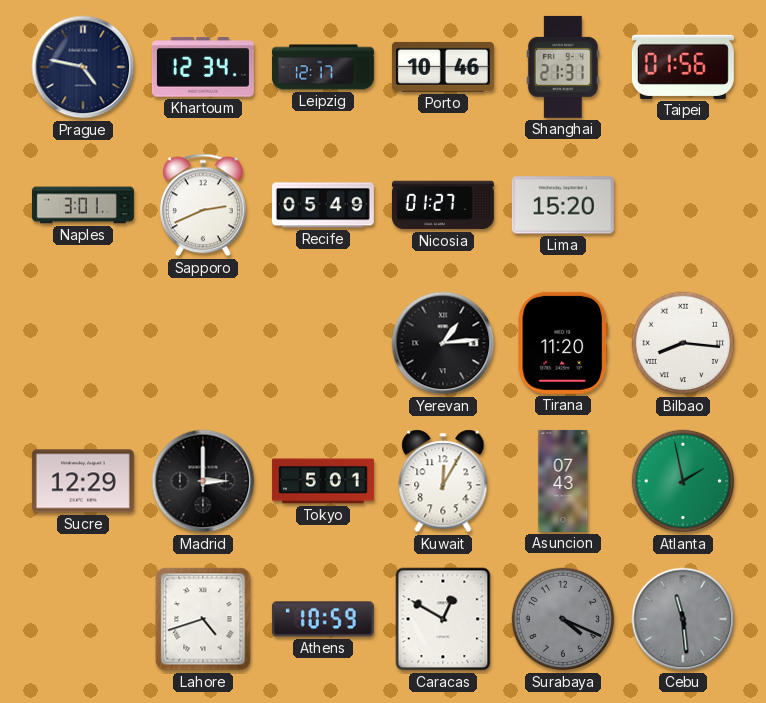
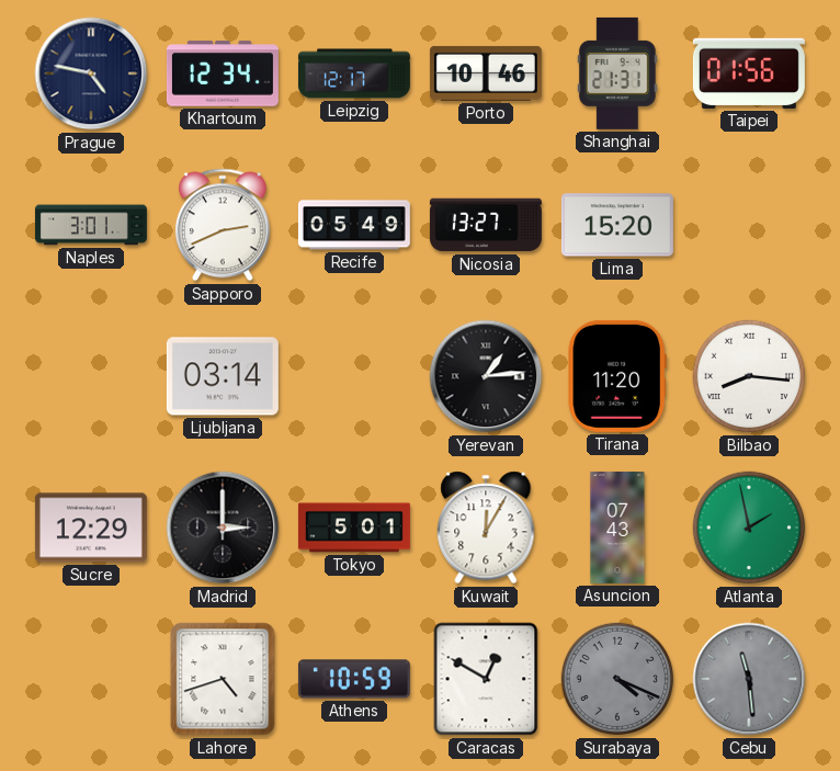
Nicosia: 01:27 -> 13:27
Ljubljana: none -> 03:14
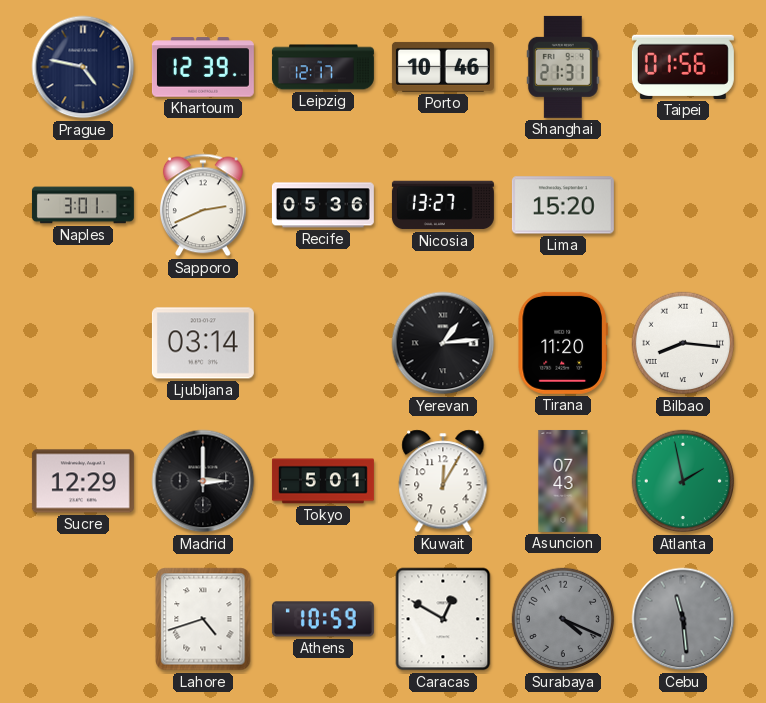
Khartoum: 12:34 -> 12:39
Recife: 05:49 -> 05:36
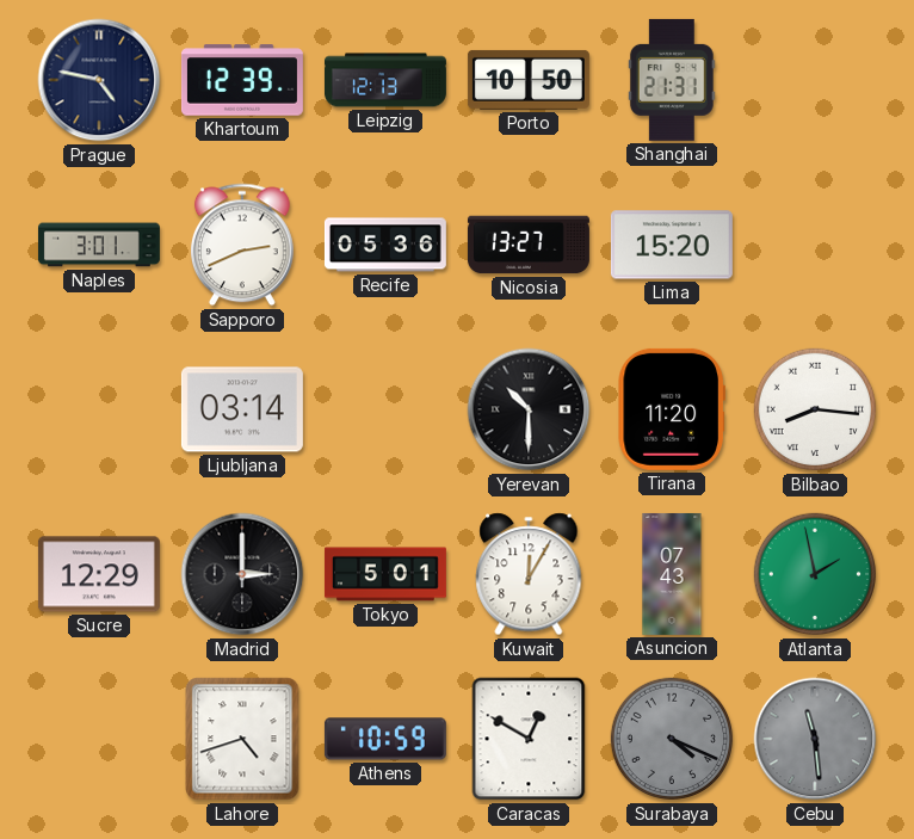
Leipzig: 12:17 -> 12:13
Porto: 10:46 -> 10:50
Taipei: 01:56 -> none
Yerevan: 1:14 -> 10:30
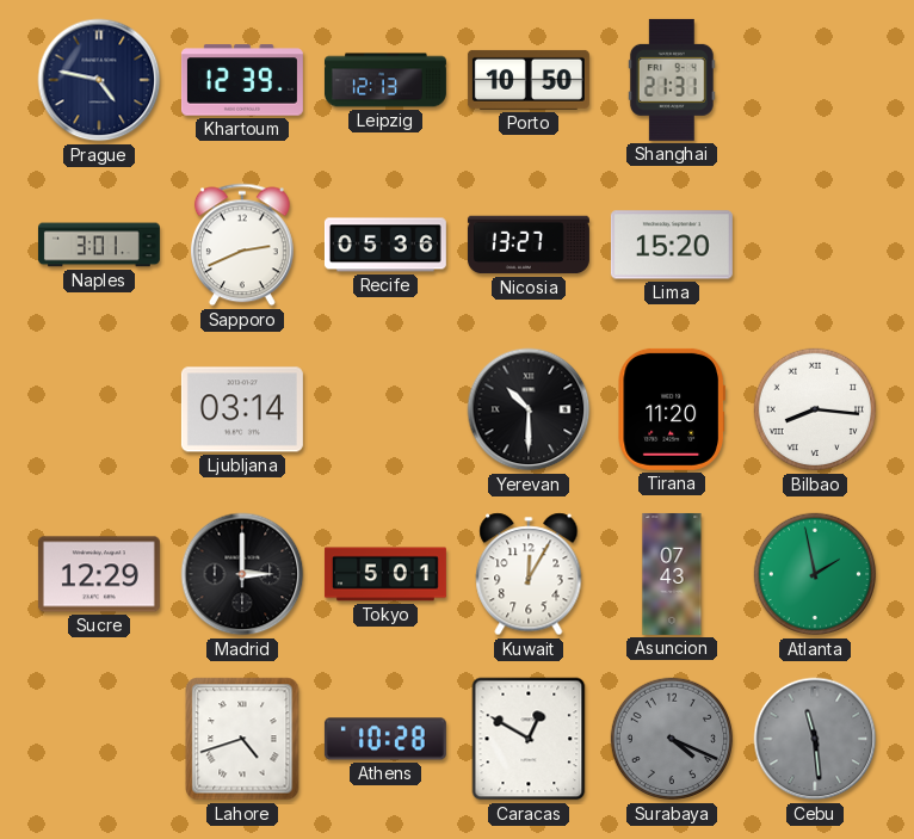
Athens: 10:59 -> 10:28
